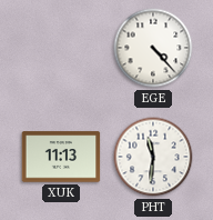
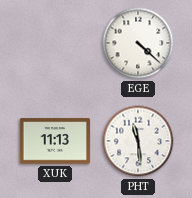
EGE: 4:23 -> 4:22
PHT: 11:31 -> 11:29
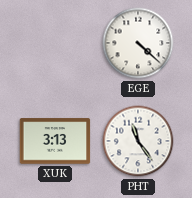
XUK: 11:13 -> 3:13
PHT: 11:29 -> 11:24
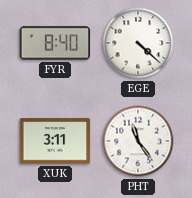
FYR: none -> 8:40
XUK: 3:13 -> 3:11
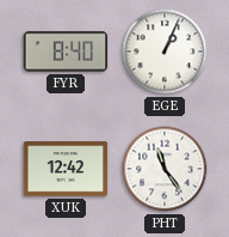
EGE: 4:22 -> 1:04
XUK: 3:11 -> 12:42
